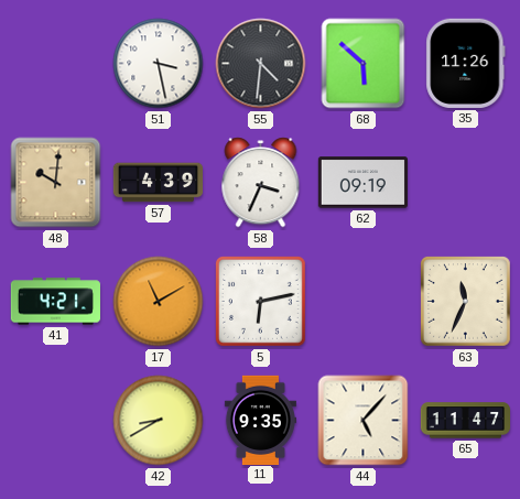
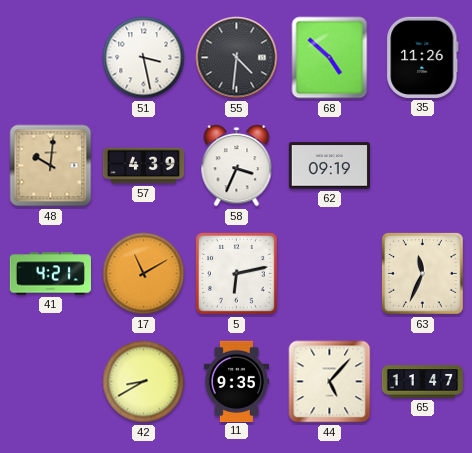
68: 5:52 -> 4:52
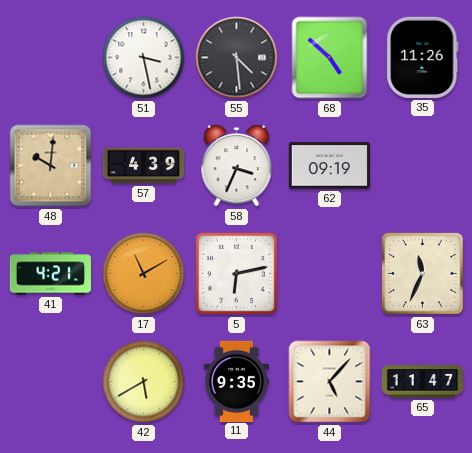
55: 4:31 -> 4:29
42: 8:40 -> 5:40
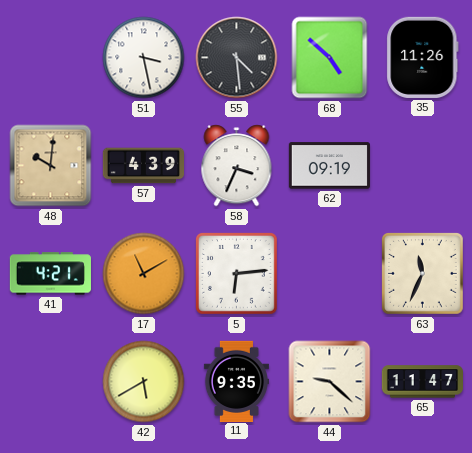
5: 6:13 -> 6:14
44: 5:07 -> 9:22
